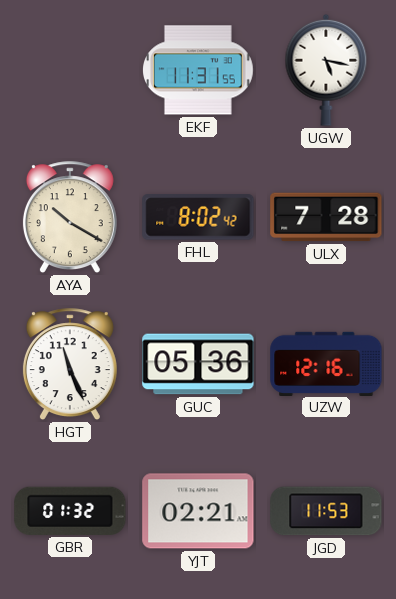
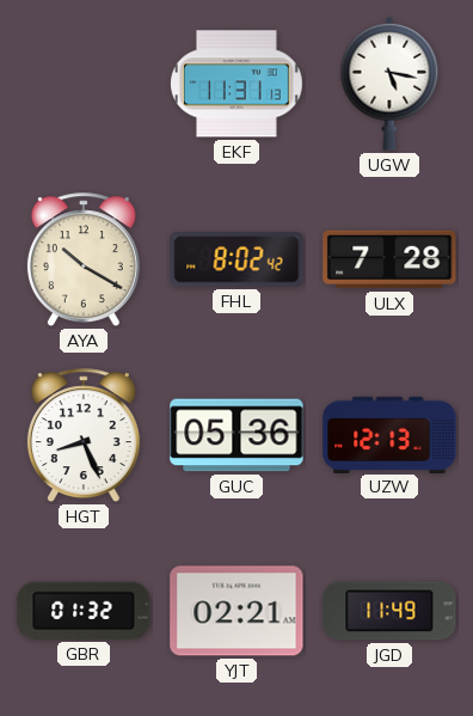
EKF: 11:31:55 -> 11:31:13
HGT: 11:26 -> 8:26
UZW: 12:16 -> 12:13
JGD: 11:53 -> 11:49
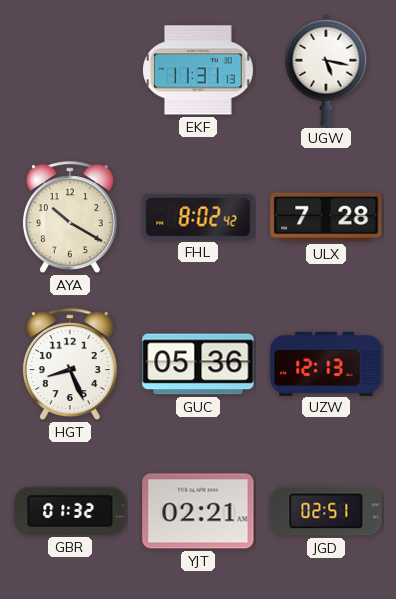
JGD: 11:49 -> 02:51
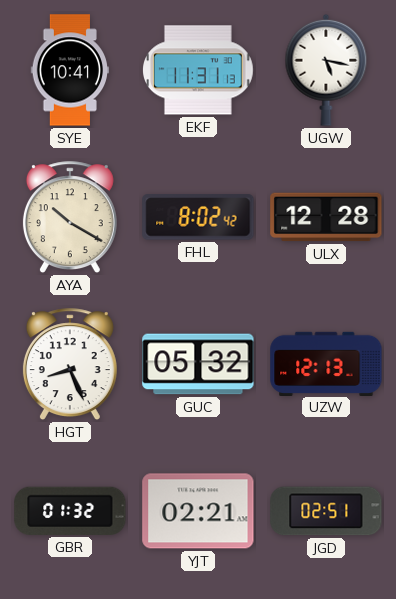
SYE: none -> 10:41
ULX: 7:28 -> 12:28
GUC: 05:36 -> 05:32
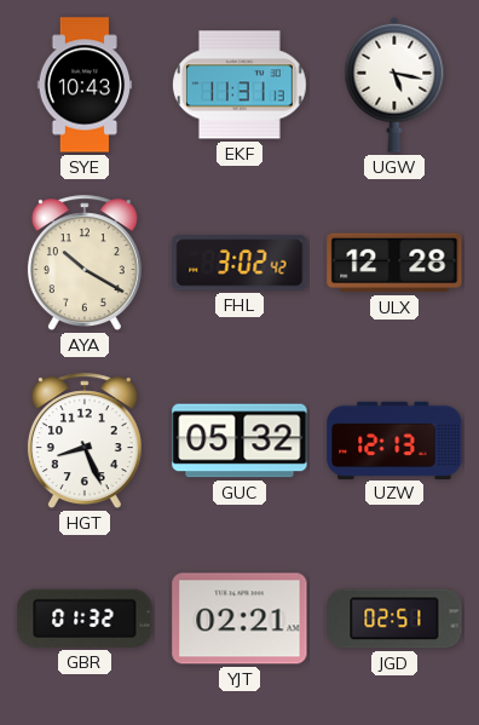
SYE: 10:41 -> 10:43
FHL: 8:02 -> 3:02
